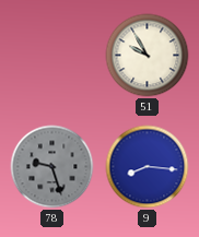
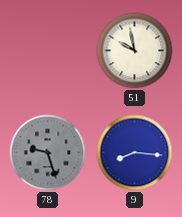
51: 9:55 -> 9:58
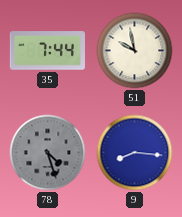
35: none -> 7:44
78: 9:27 -> 4:27
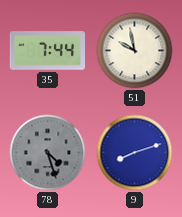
9: 8:16 -> 8:12
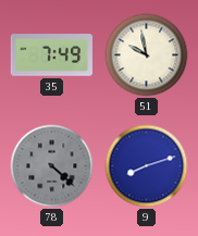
35: 7:44 -> 7:49
78: 4:27 -> 4:22
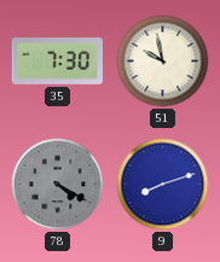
35: 7:49 -> 7:30
78: 4:22 -> 4:20
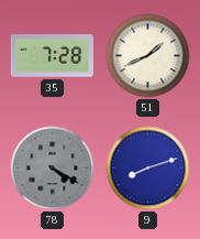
35: 7:30 -> 7:28
51: 9:58 -> 1:41
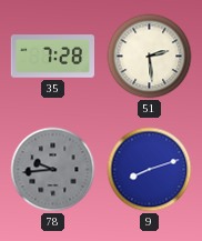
51: 1:41 -> 2:29
78: 4:20 -> 9:44
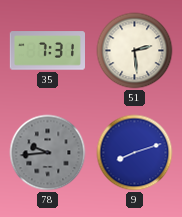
35: 7:28 -> 7:31
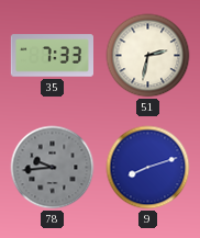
35: 7:31 -> 7:33
51: 2:29 -> 2:32
